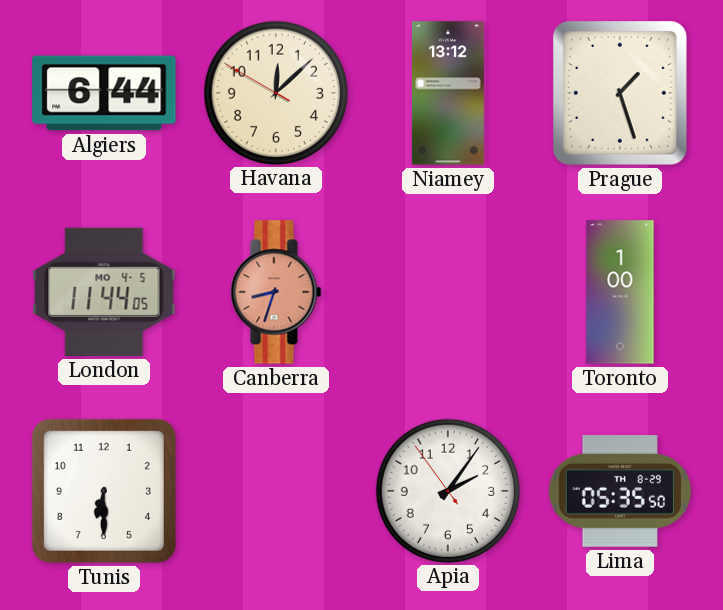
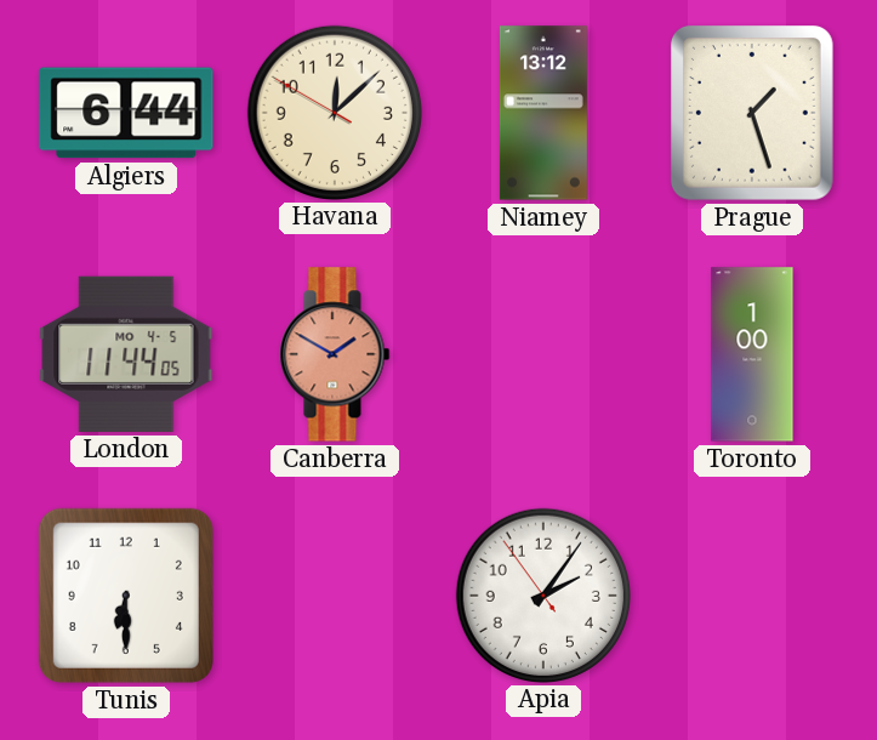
Canberra: 8:33 -> 1:50
Lima: 05:35 -> none
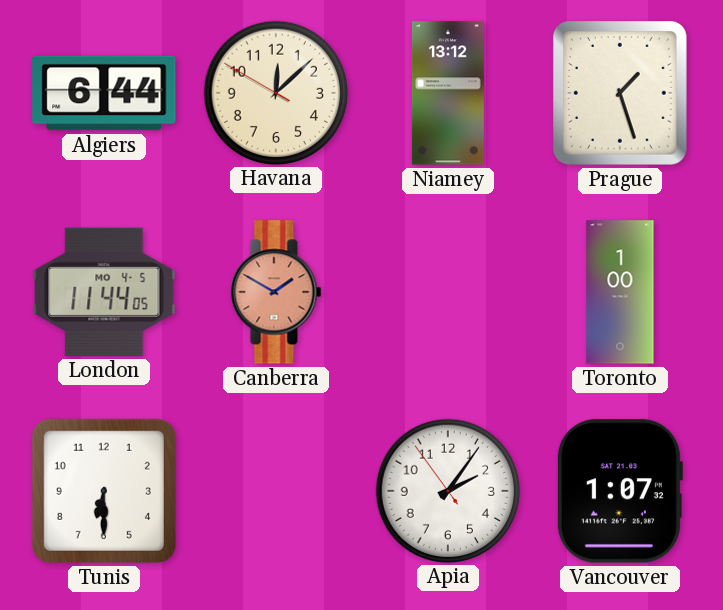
Vancouver: none -> 1:07
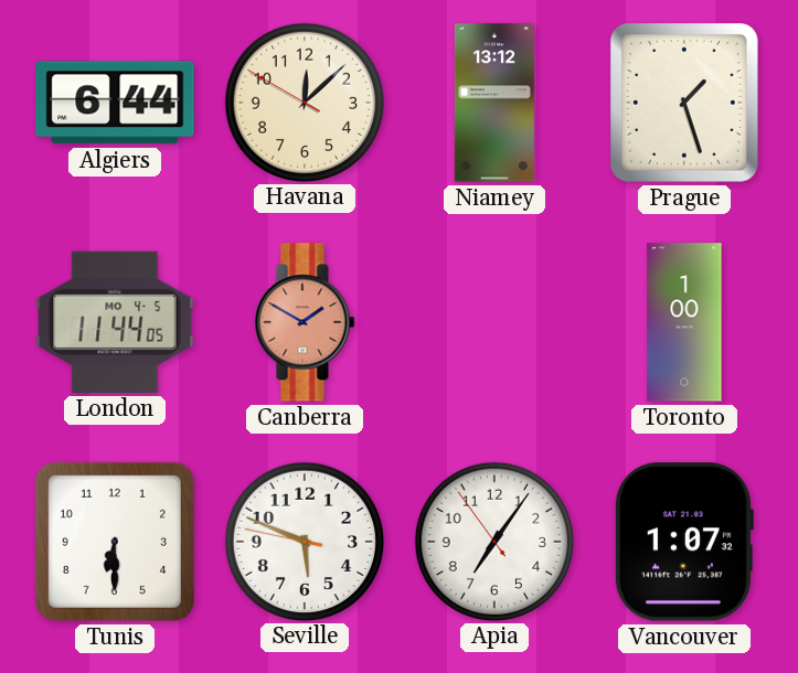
Seville: none -> 5:48
Apia: 2:05 -> 7:05
